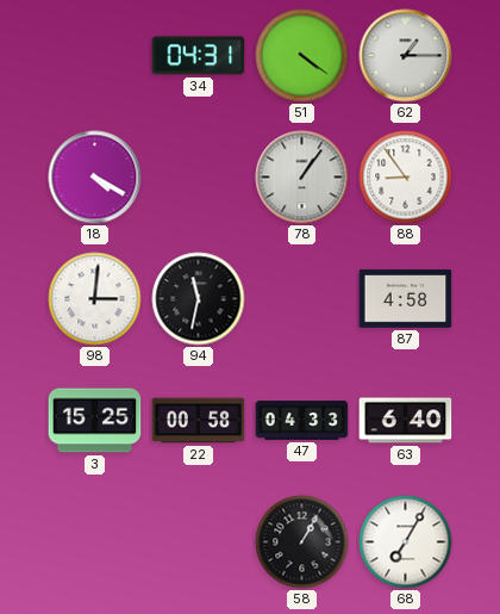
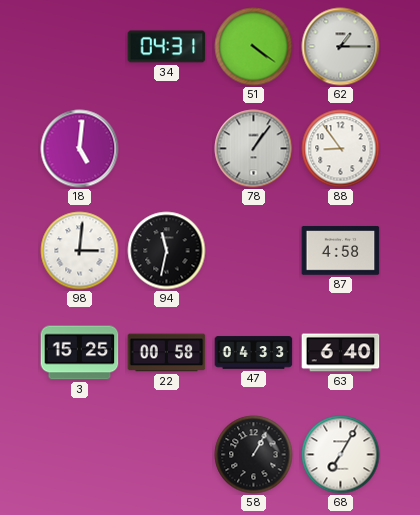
18: 4:20 -> 5:01
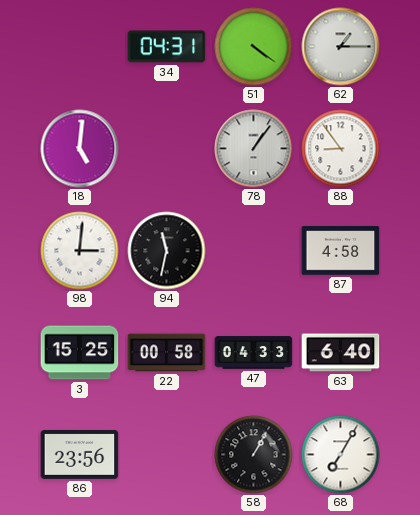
86: none -> 23:56
